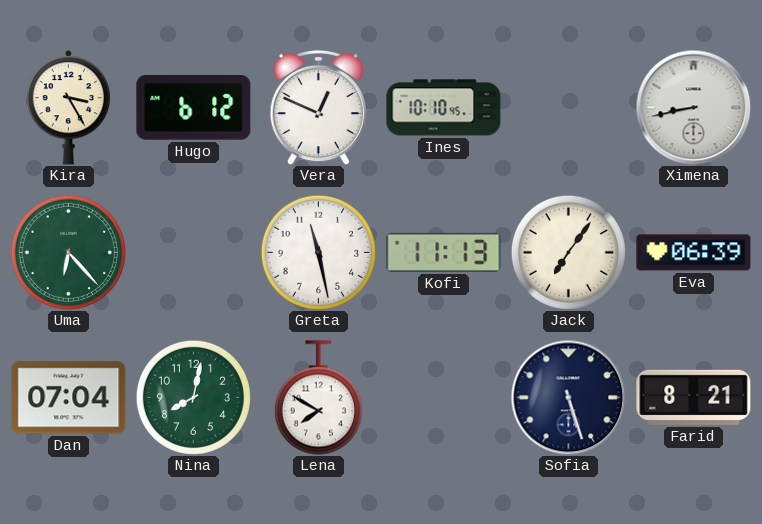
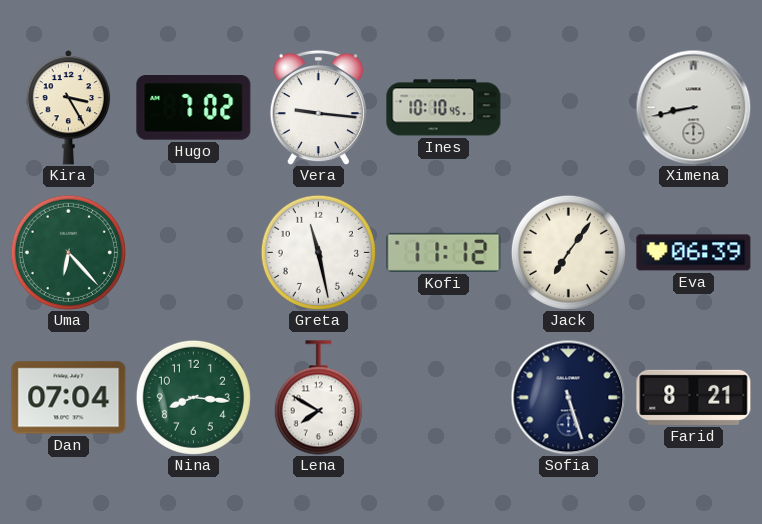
Hugo: 6:12 -> 7:02
Vera: 12:49 -> 9:16
Kofi: 11:13 -> 11:12
Nina: 8:02 -> 8:16
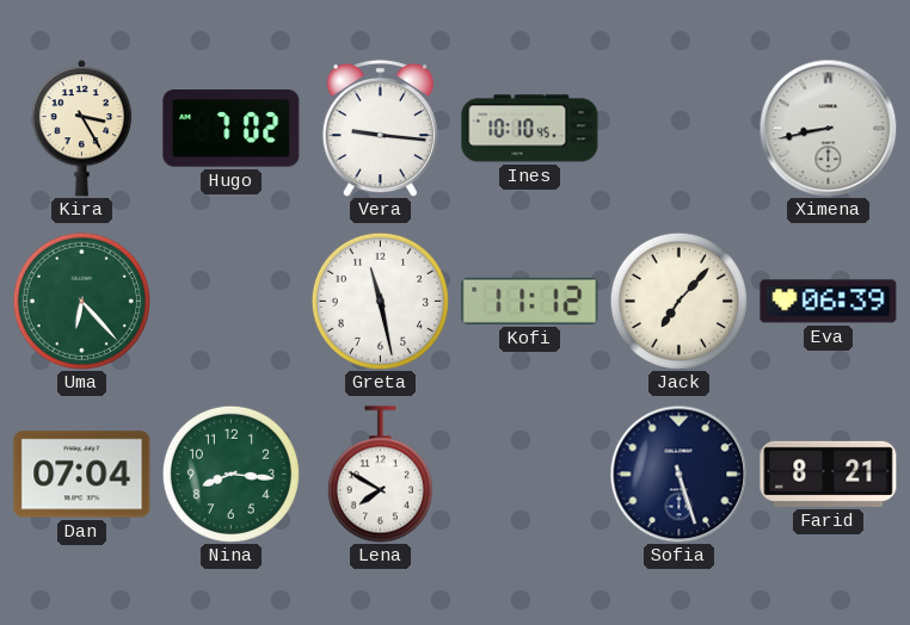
Jack: 7:06 -> 7:07
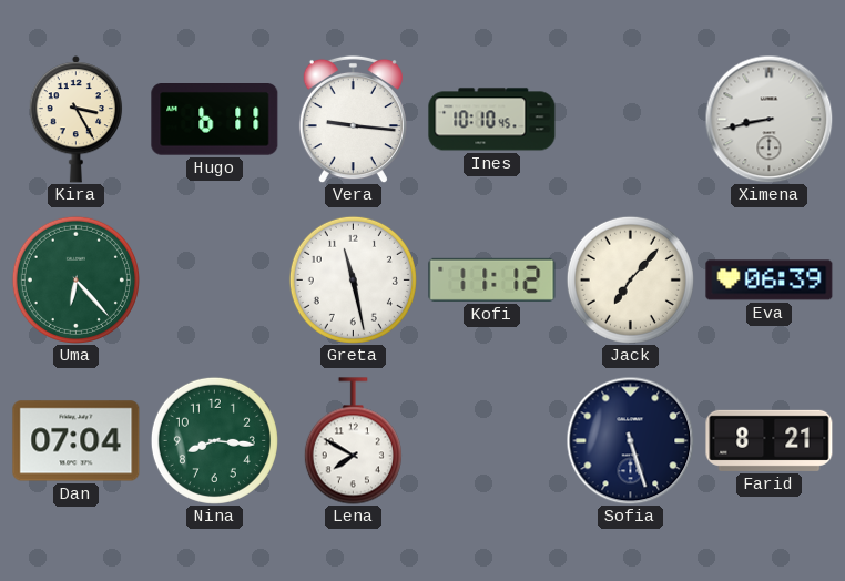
Hugo: 7:02 -> 6:11
